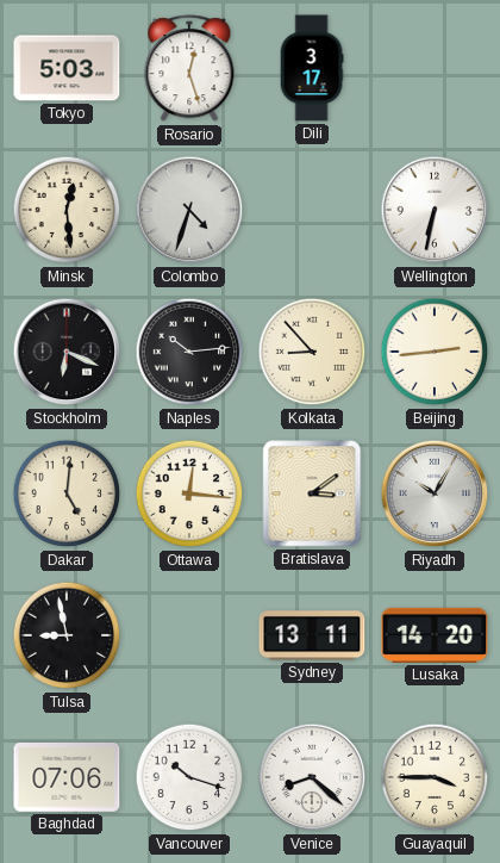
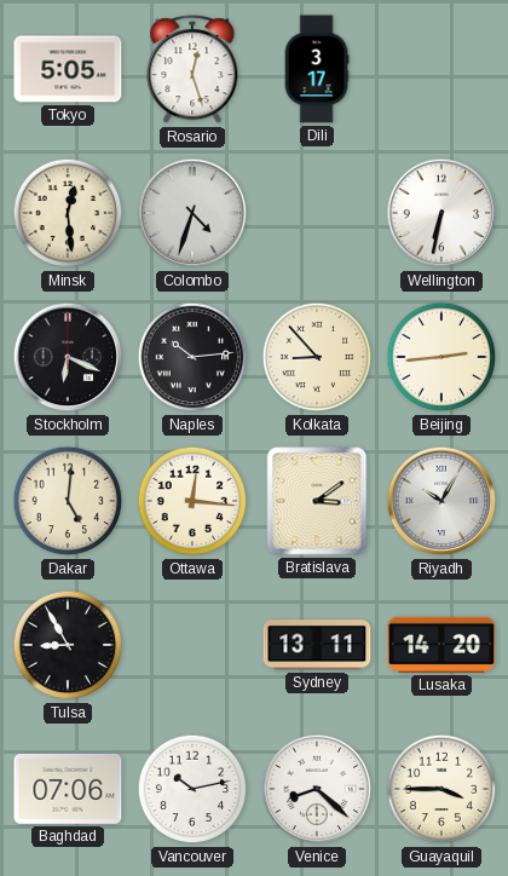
Tokyo: 5:03 -> 5:05
Tulsa: 8:58 -> 8:55
Vancouver: 10:18 -> 10:13
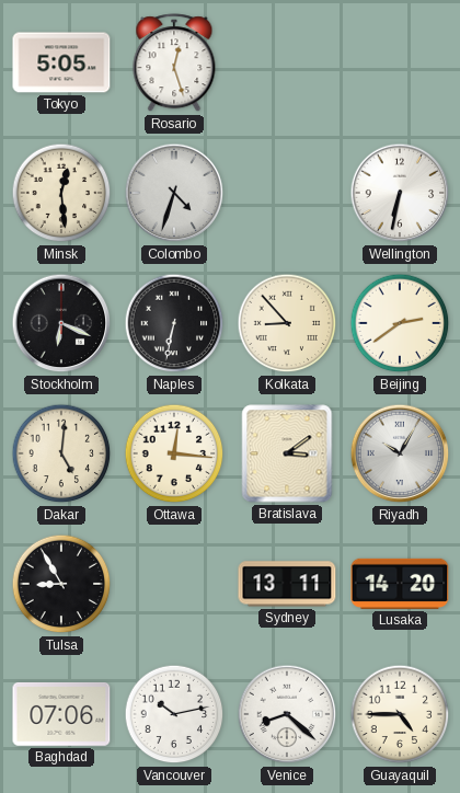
Dili: 3:17 -> none
Naples: 10:14 -> 6:32
Beijing: 2:44 -> 2:39
Guayaquil: 3:45 -> 4:45
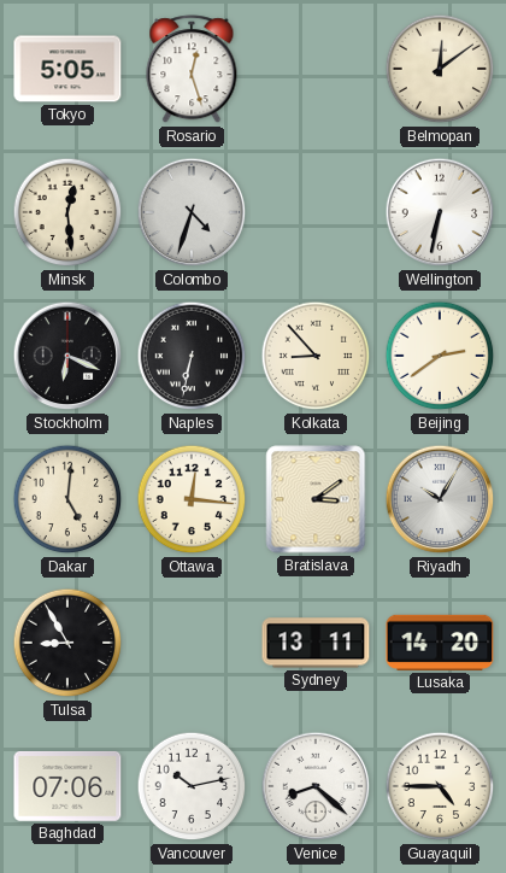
Belmopan: none -> 12:09
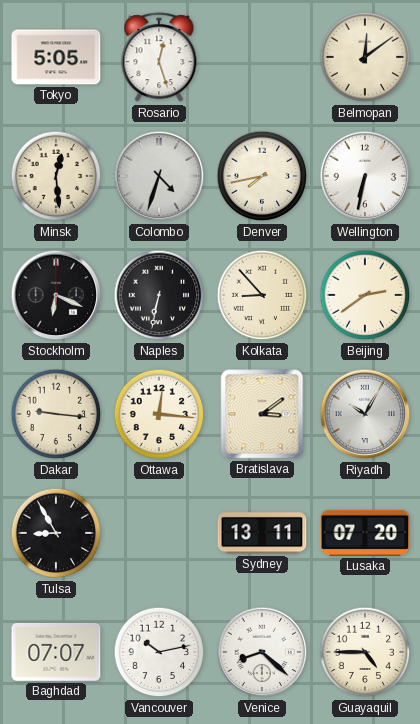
Denver: none -> 7:43
Dakar: 5:01 -> 9:16
Lusaka: 14:20 -> 07:20
Baghdad: 07:06 -> 07:07
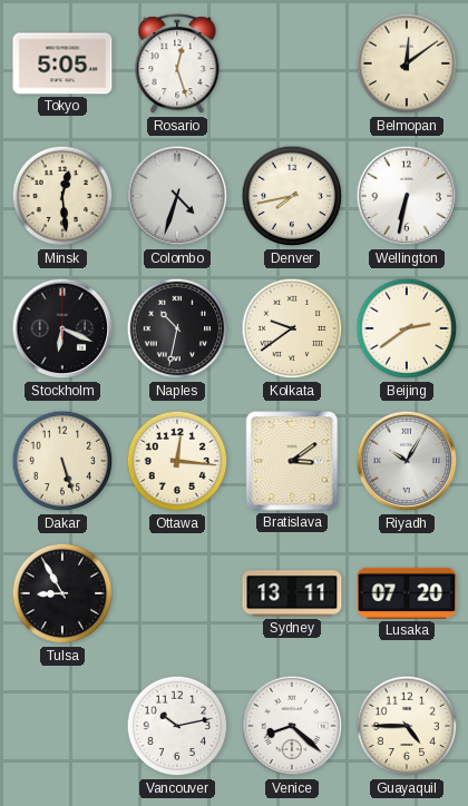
Naples: 6:32 -> 10:32
Kolkata: 8:53 -> 9:39
Dakar: 9:16 -> 5:27
Baghdad: 07:07 -> none
